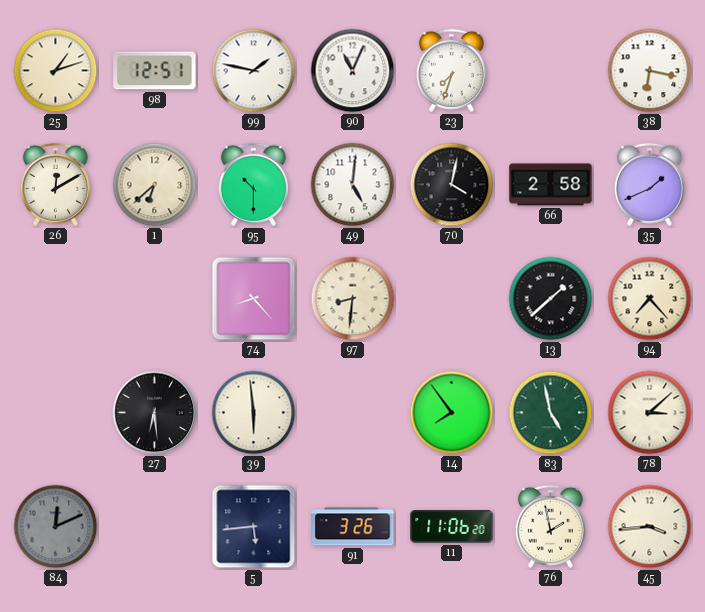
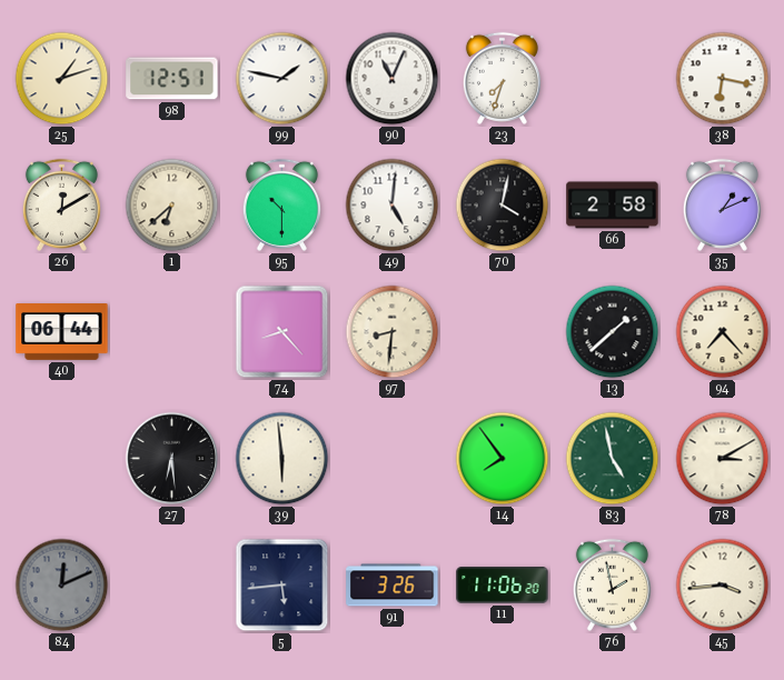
35: 1:41 -> 1:11
40: none -> 06:44
78: 3:08 -> 3:10
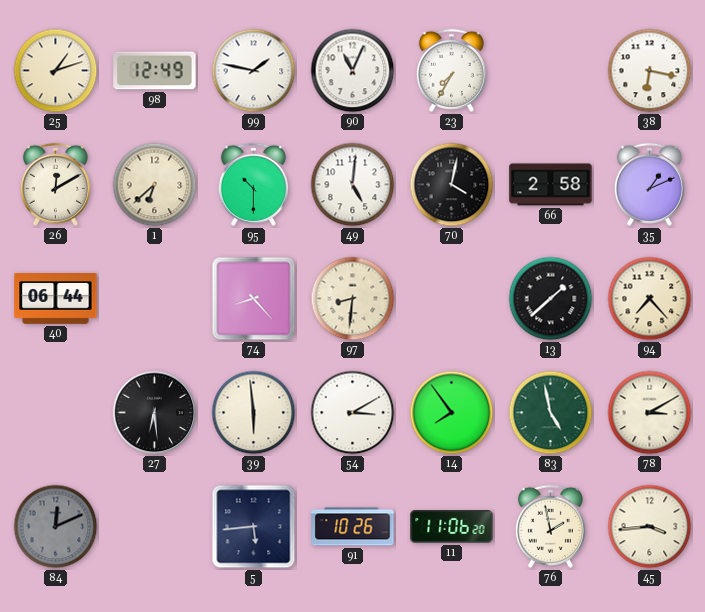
98: 12:51 -> 12:49
23: 7:33 -> 7:35
54: none -> 3:10
91: 3:26 -> 10:26
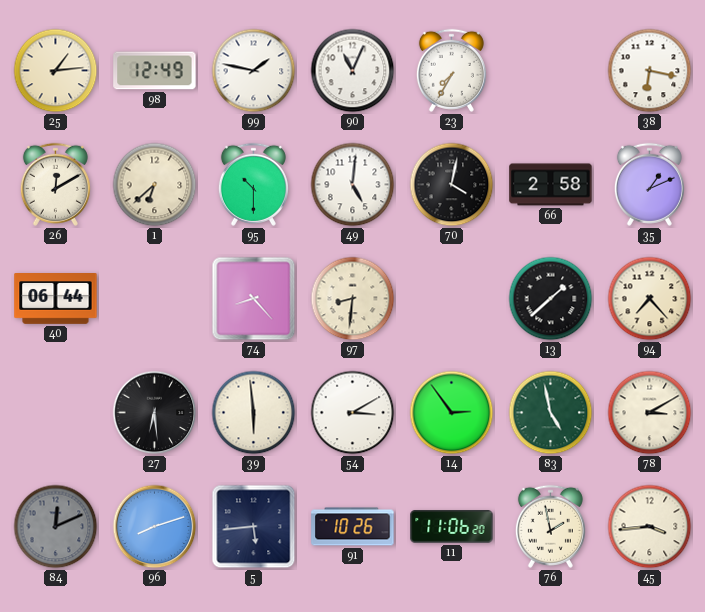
25: 1:12 -> 1:14
14: 7:54 -> 2:54
96: none -> 8:12
